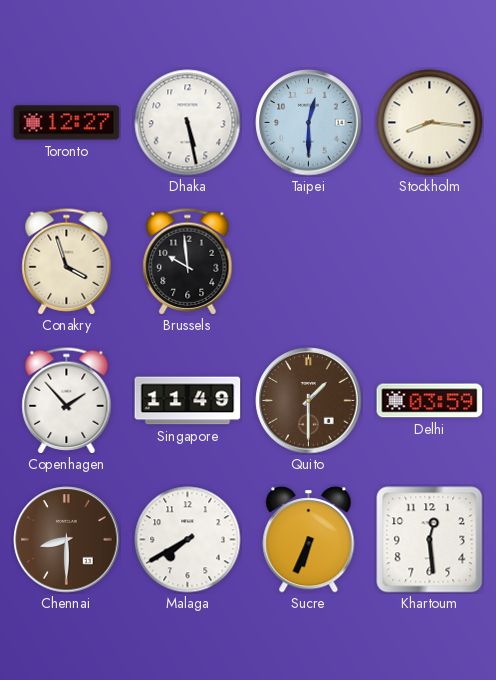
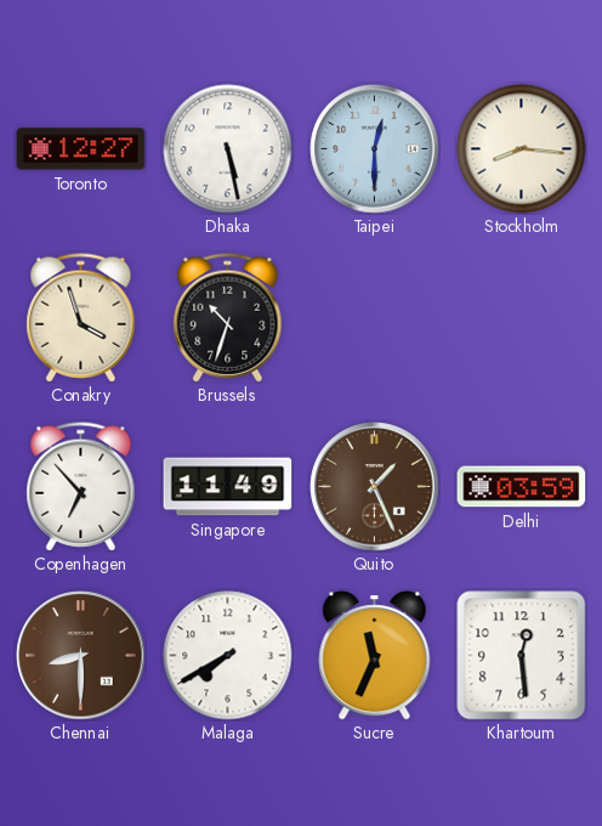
Brussels: 9:59 -> 10:33
Copenhagen: 1:53 -> 6:53
Quito: 1:30 -> 1:26
Sucre: 6:34 -> 11:34
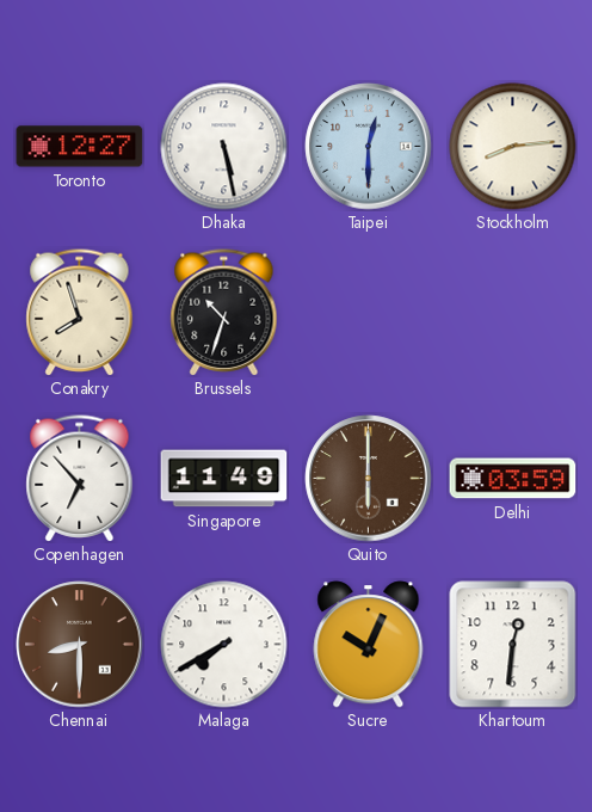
Stockholm: 8:16 -> 8:14
Conakry: 3:57 -> 7:57
Quito: 1:26 -> 6:00
Sucre: 11:34 -> 10:04
Khartoum: 12:29 -> 12:31
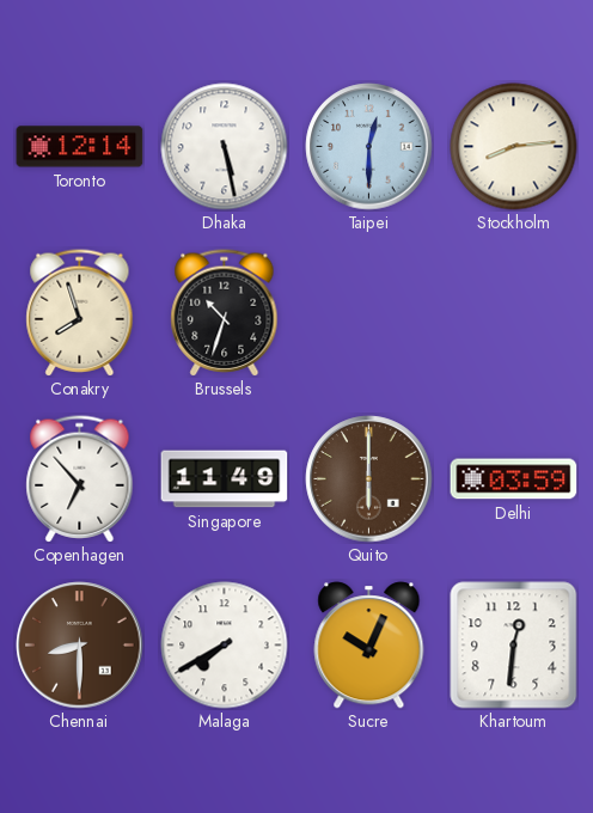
Toronto: 12:27 -> 12:14
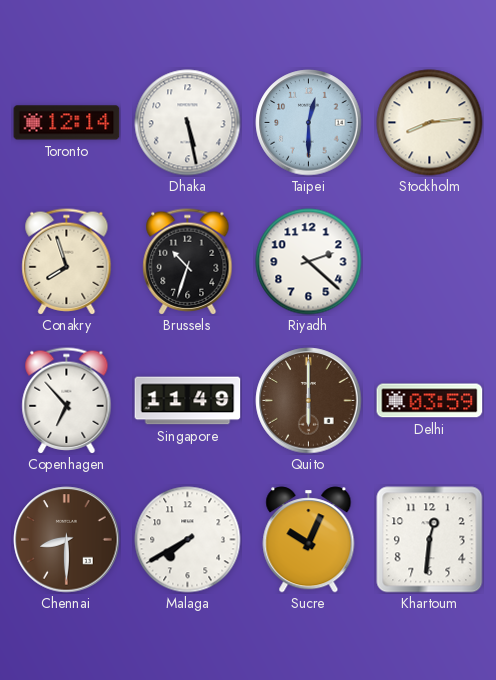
Riyadh: none -> 2:22
